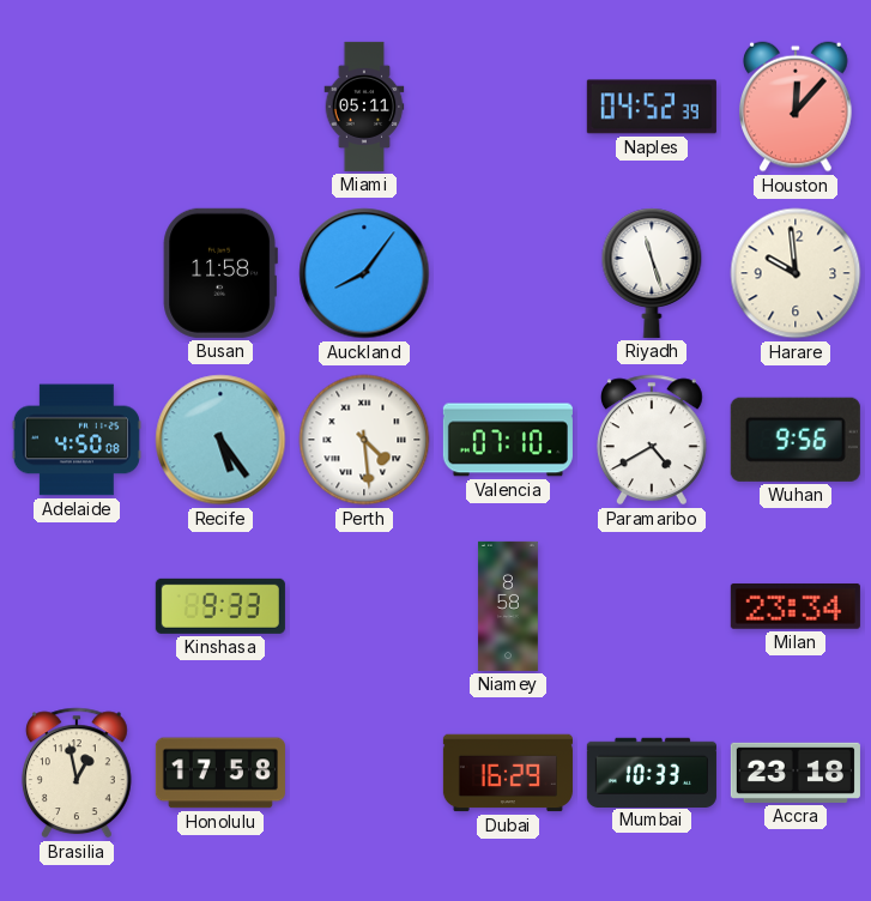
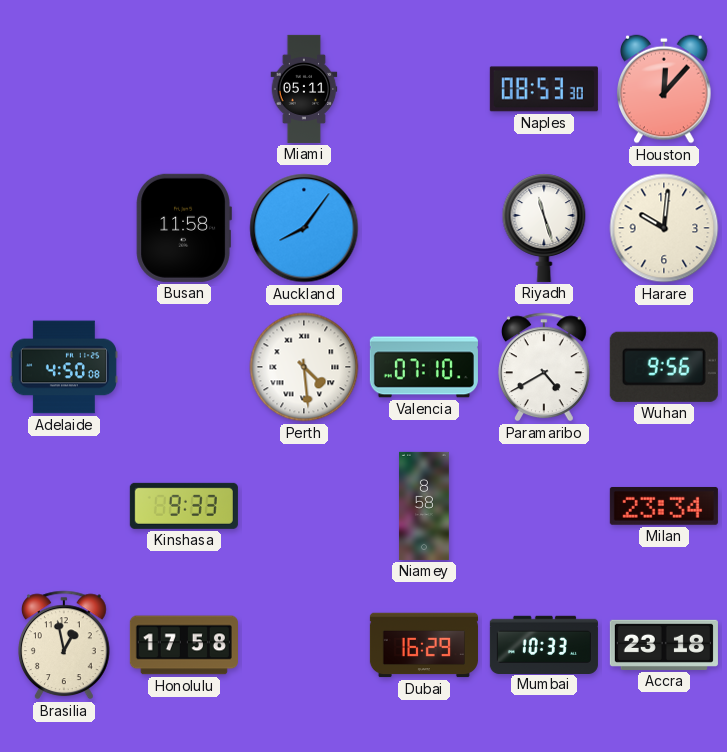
Naples: 04:52 -> 08:53
Harare: 9:59 -> 10:01
Recife: 5:24 -> none
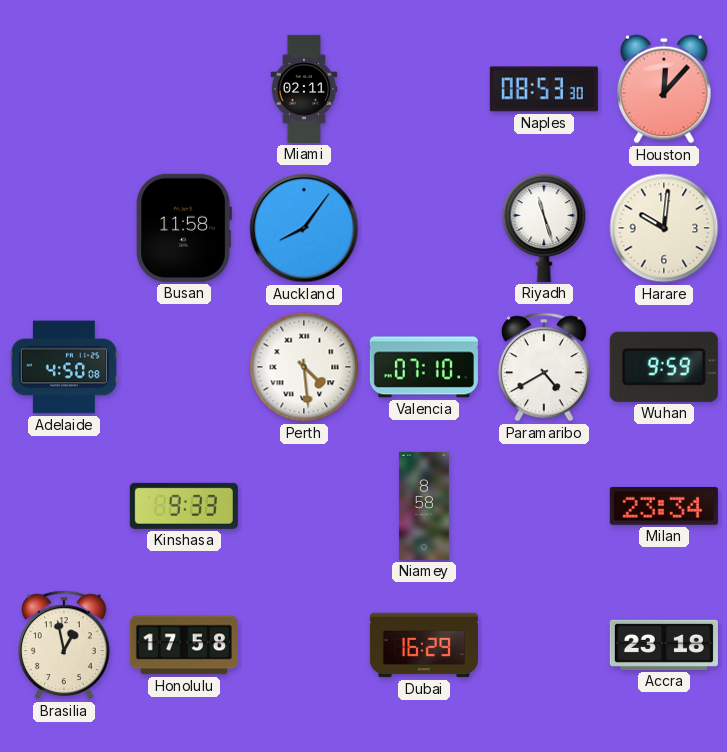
Miami: 05:11 -> 02:11
Wuhan: 9:56 -> 9:59
Mumbai: 10:33 -> none
